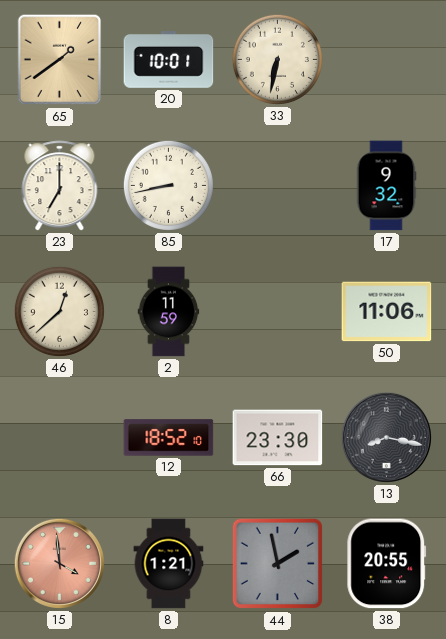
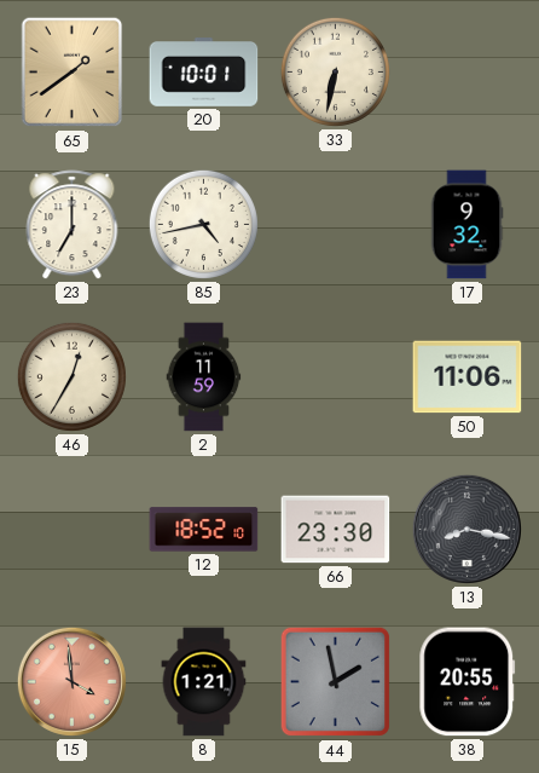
85: 8:43 -> 4:43
46: 12:38 -> 12:35
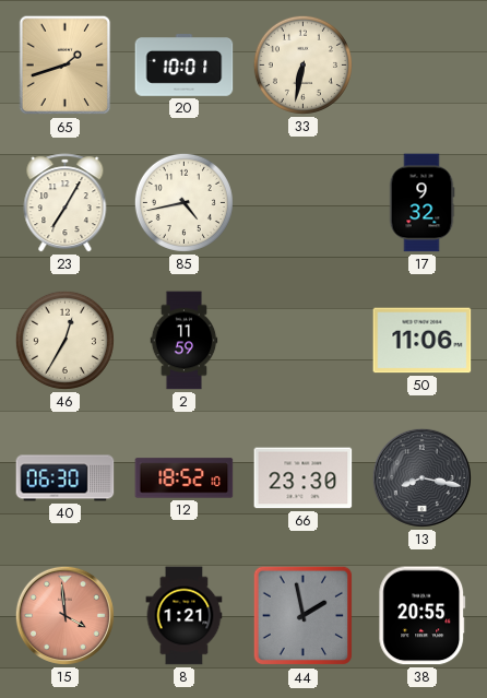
65: 1:39 -> 1:42
23: 7:00 -> 7:05
40: none -> 06:30
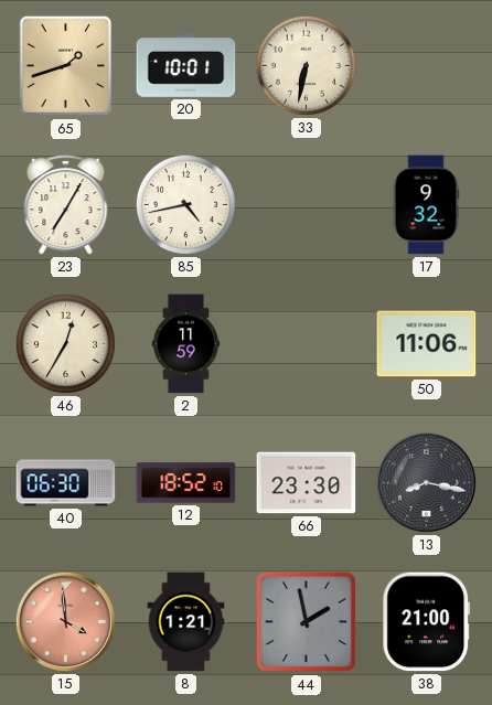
38: 20:55 -> 21:00
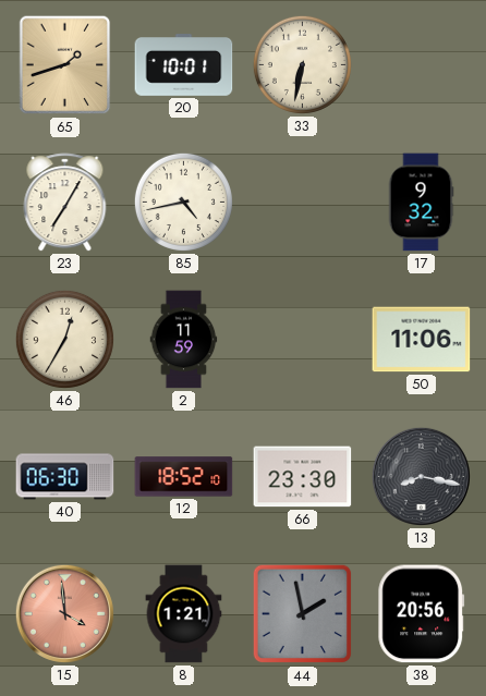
38: 21:00 -> 20:56
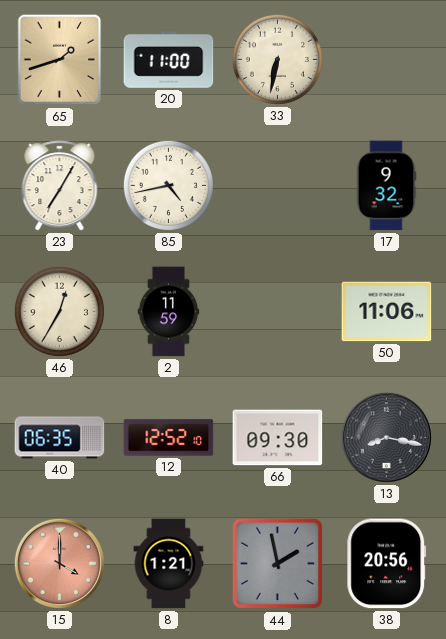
20: 10:01 -> 11:00
40: 06:30 -> 06:35
12: 18:52 -> 12:52
66: 23:30 -> 09:30
15: 3:59 -> 4:00
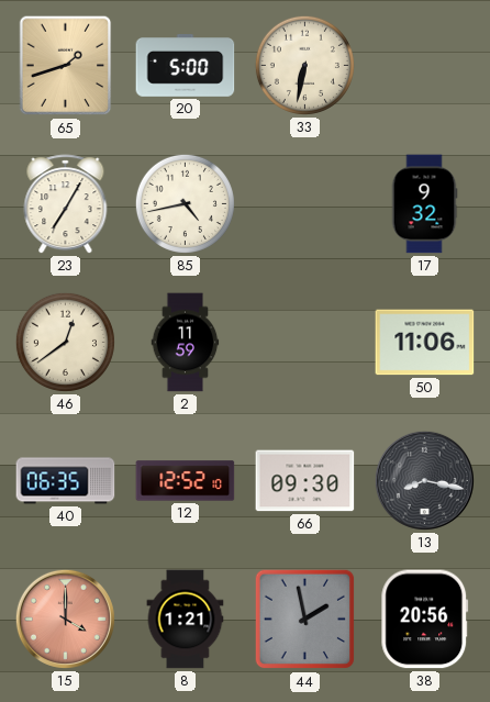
20: 11:00 -> 5:00
46: 12:35 -> 12:39
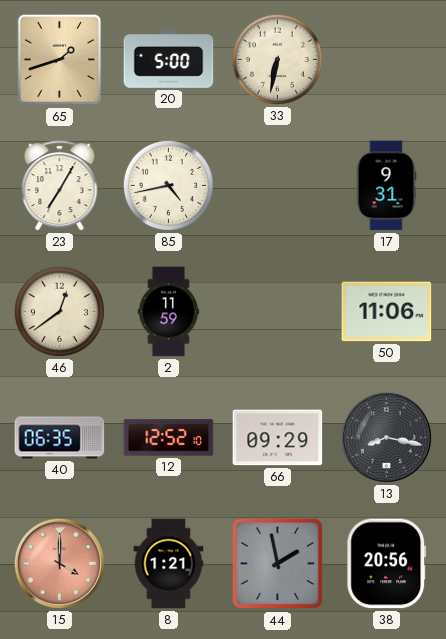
17: 9:32 -> 9:31
66: 09:30 -> 09:29
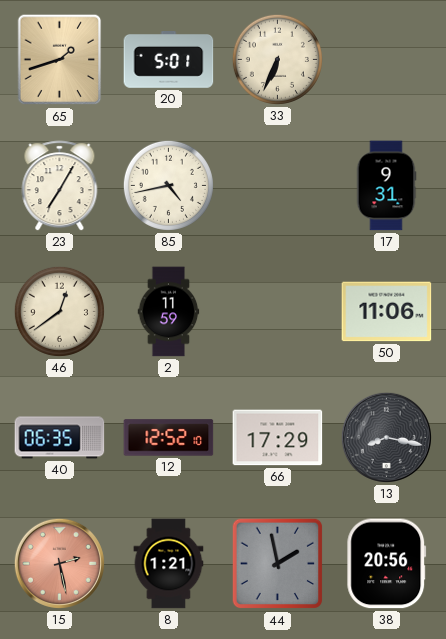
20: 5:00 -> 5:01
33: 6:32 -> 6:34
66: 09:29 -> 17:29
15: 4:00 -> 2:28
